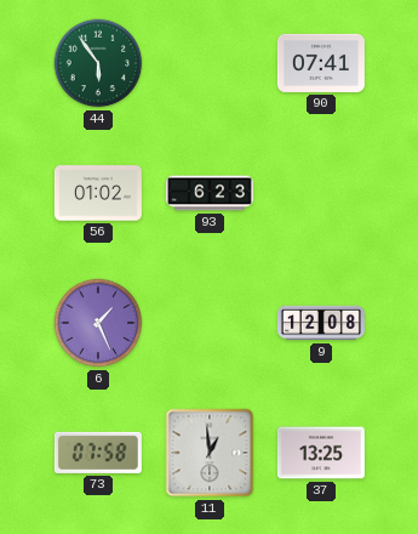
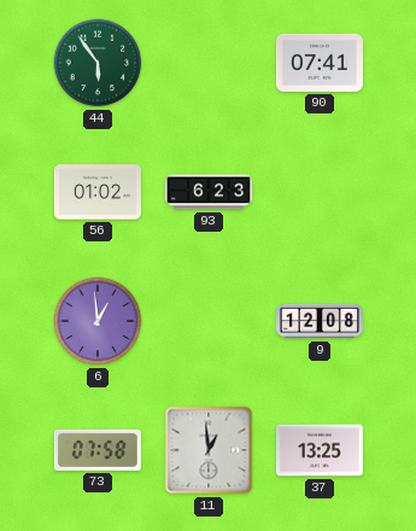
6: 1:26 -> 12:59
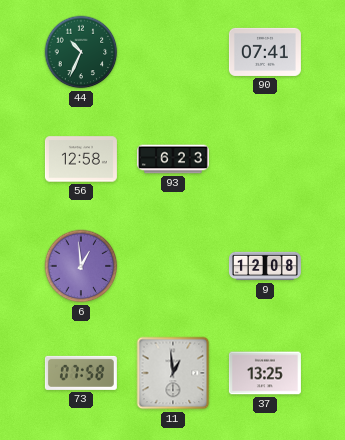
44: 5:54 -> 10:34
56: 01:02 -> 12:58
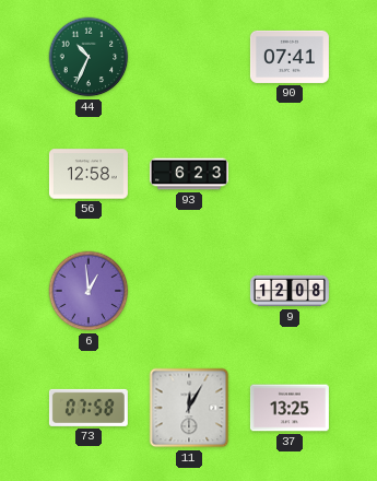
11: 12:59 -> 12:05
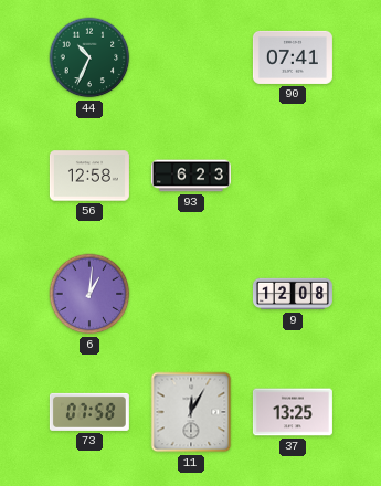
6: 12:59 -> 1:01
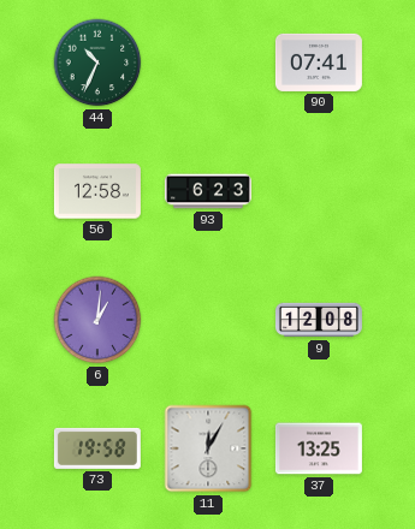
73: 07:58 -> 19:58
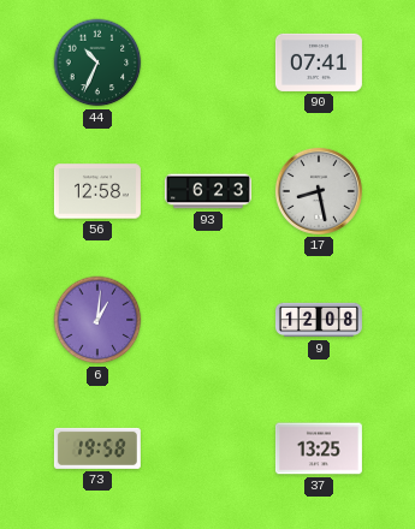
17: none -> 8:28
11: 12:05 -> none
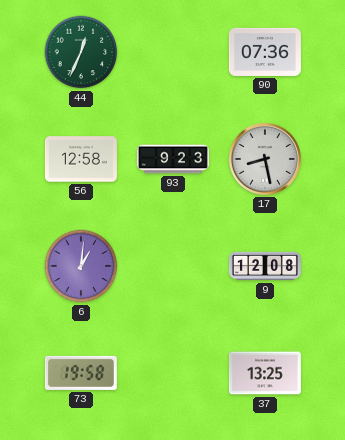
44: 10:34 -> 12:34
90: 07:41 -> 07:36
93: 6:23 -> 9:23
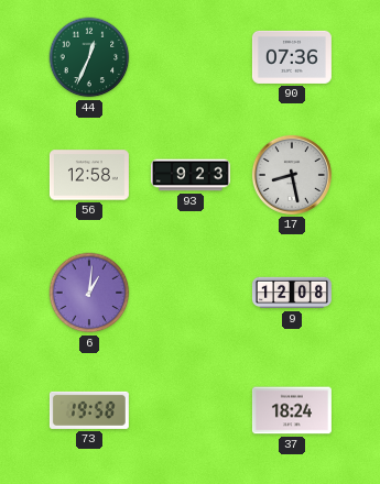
37: 13:25 -> 18:24
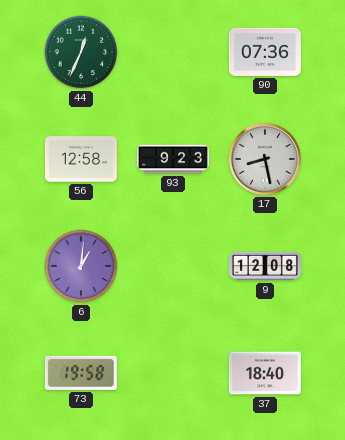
37: 18:24 -> 18:40
